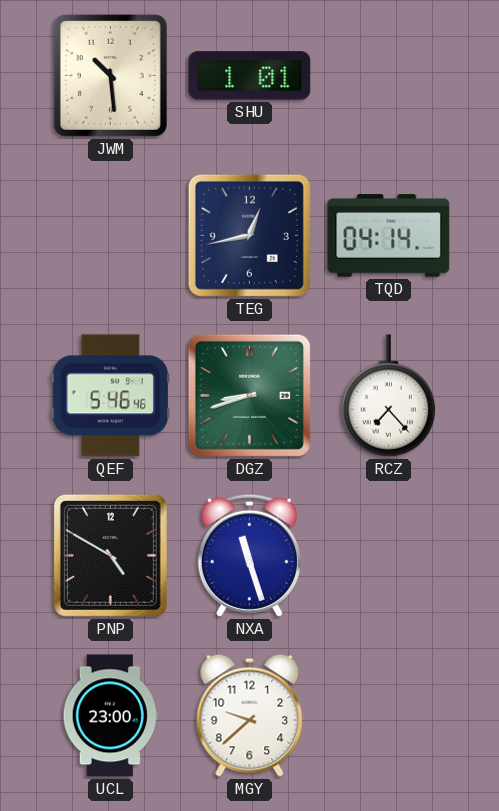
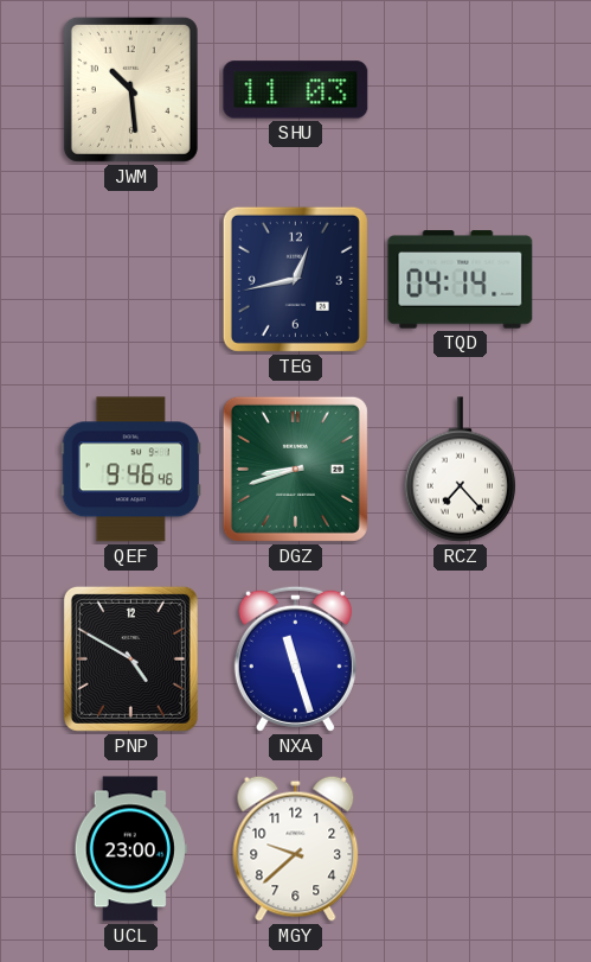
SHU: 1:01 -> 11:03
QEF: 5:46 -> 9:46
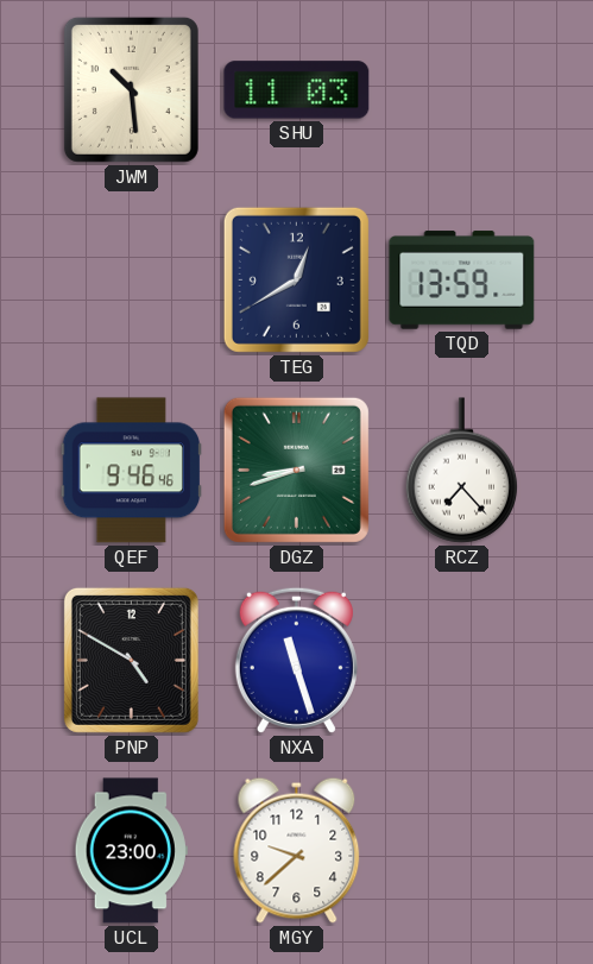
TEG: 12:43 -> 12:40
TQD: 04:14 -> 13:59
